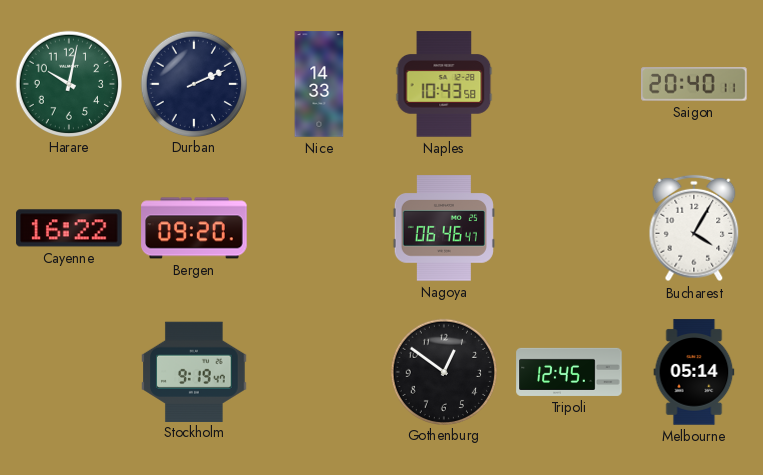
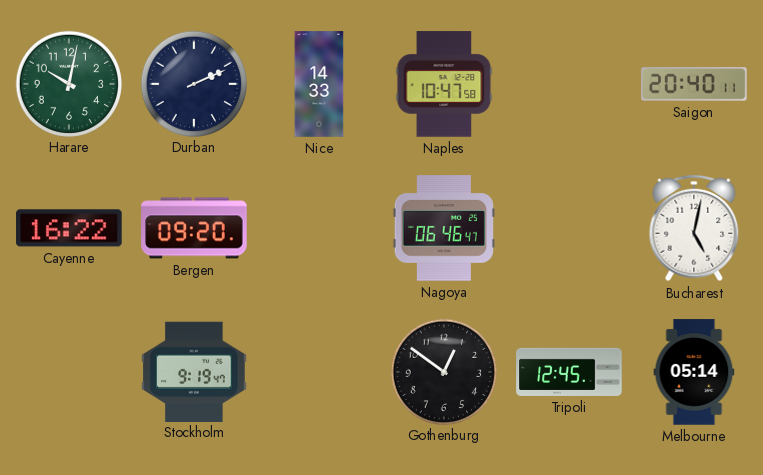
Naples: 10:43 -> 10:47
Bucharest: 4:05 -> 5:02
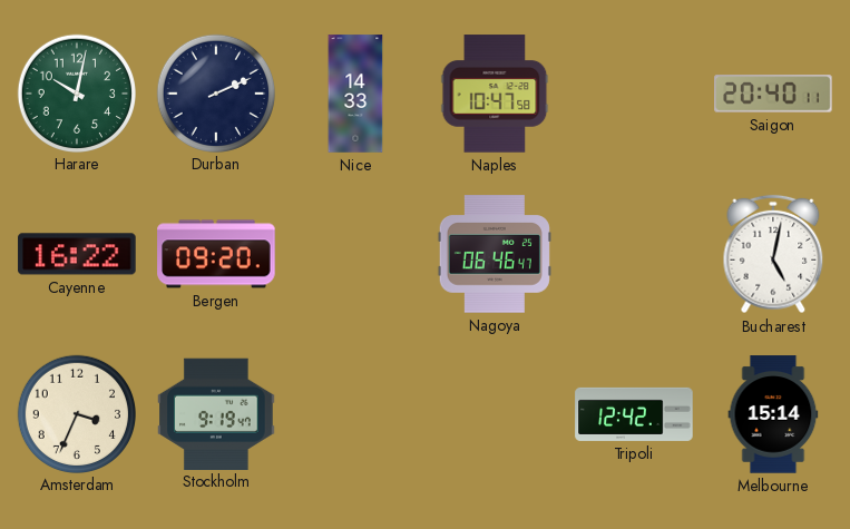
Amsterdam: none -> 3:34
Gothenburg: 12:51 -> none
Tripoli: 12:45 -> 12:42
Melbourne: 05:14 -> 15:14
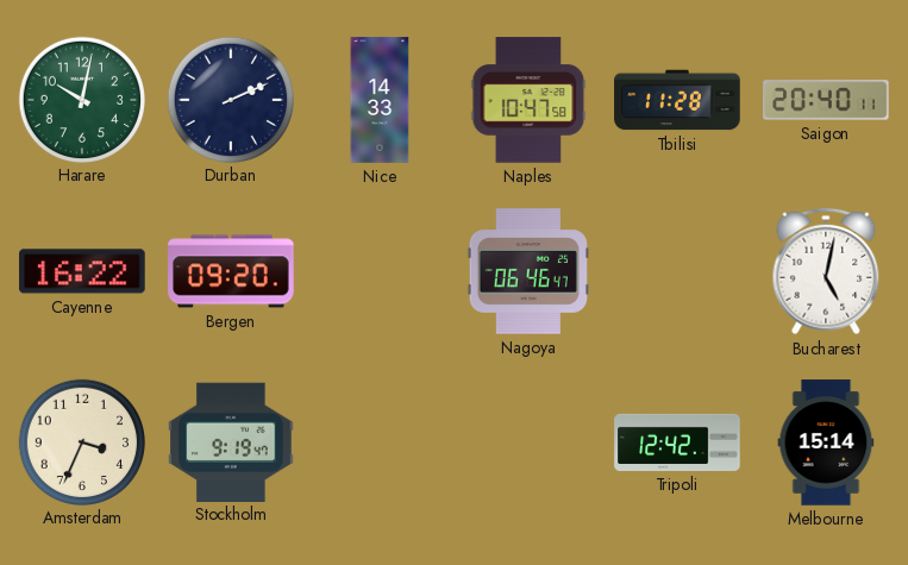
Tbilisi: none -> 11:28
